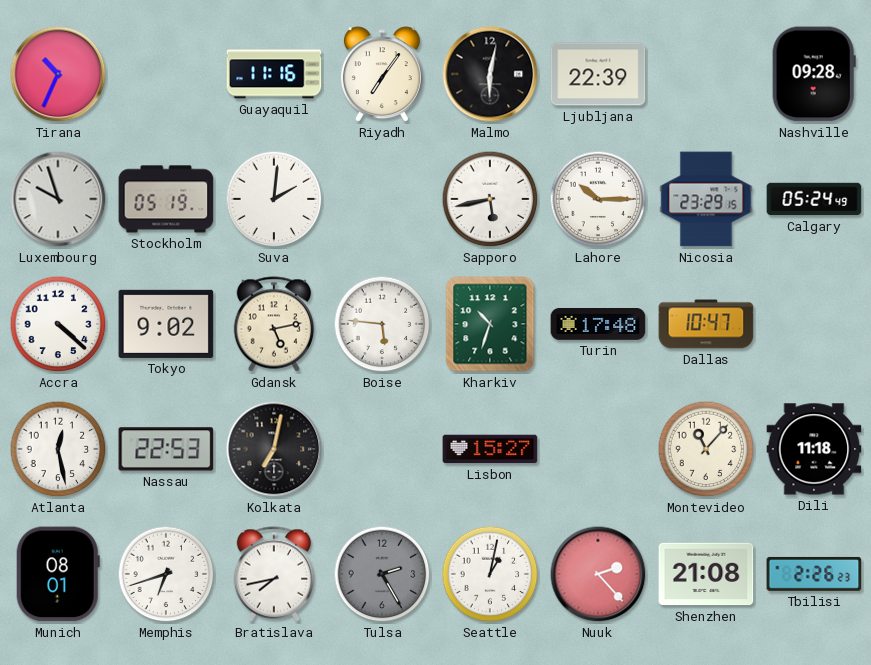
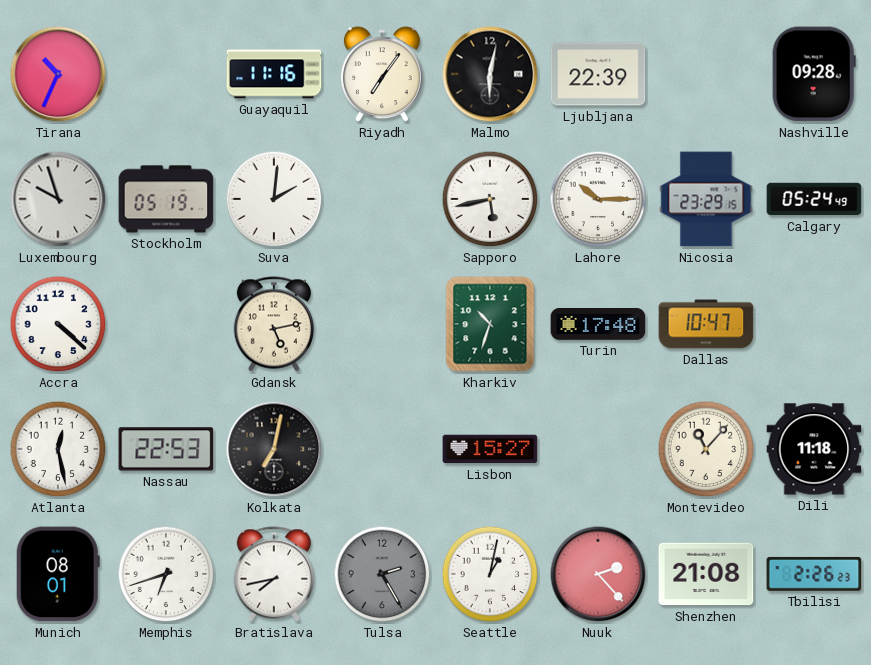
Tokyo: 9:02 -> none
Boise: 5:46 -> none
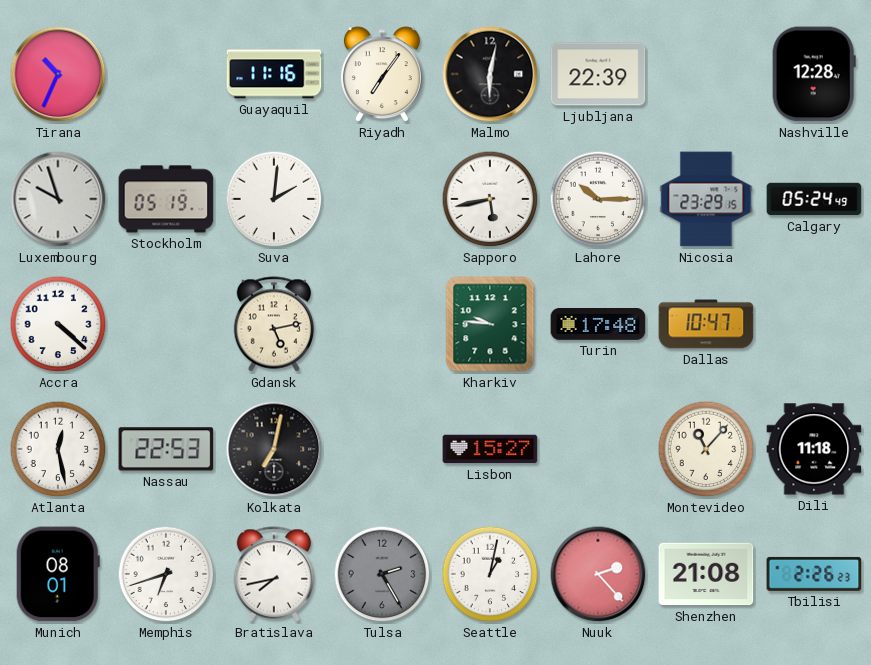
Nashville: 09:28 -> 12:28
Kharkiv: 10:33 -> 9:46
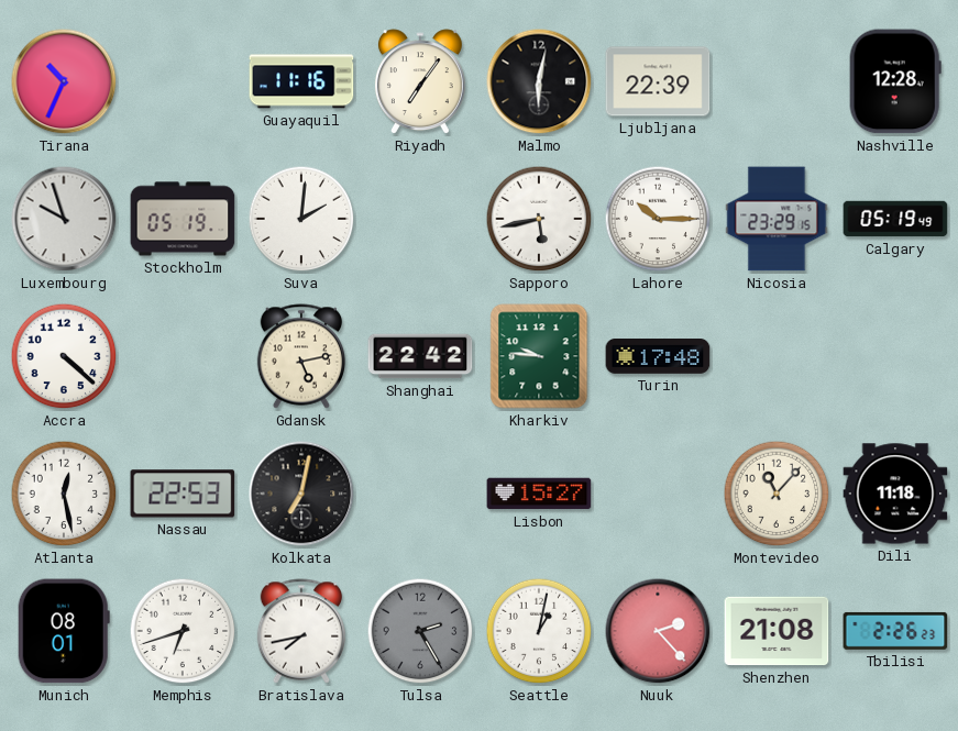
Calgary: 05:24 -> 05:19
Shanghai: none -> 22:42
Dallas: 10:47 -> none
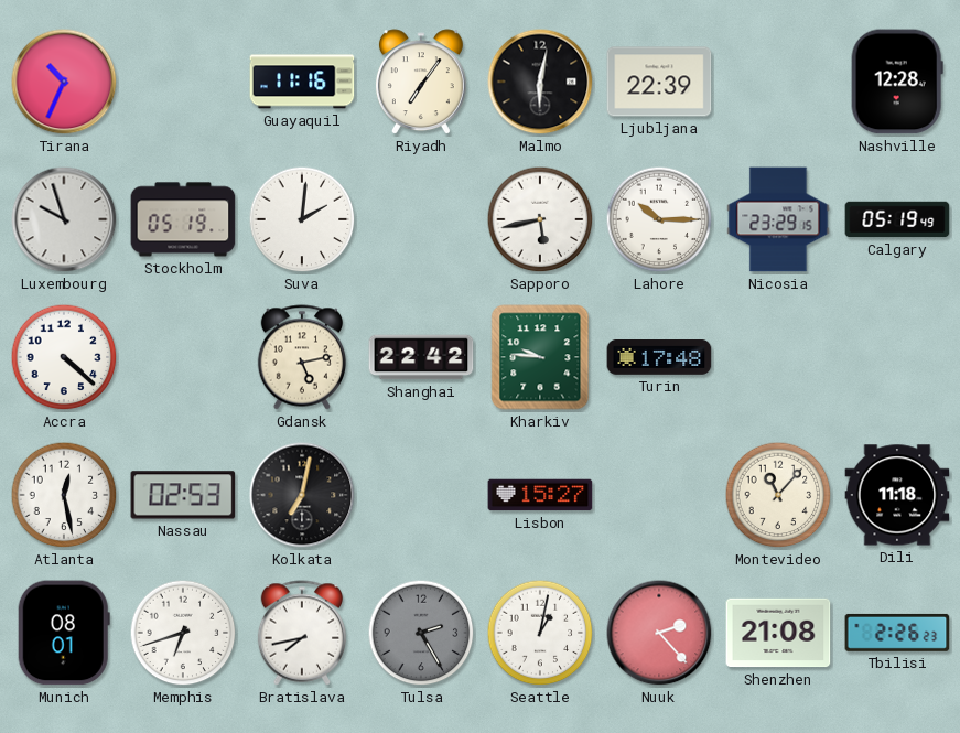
Nassau: 22:53 -> 02:53
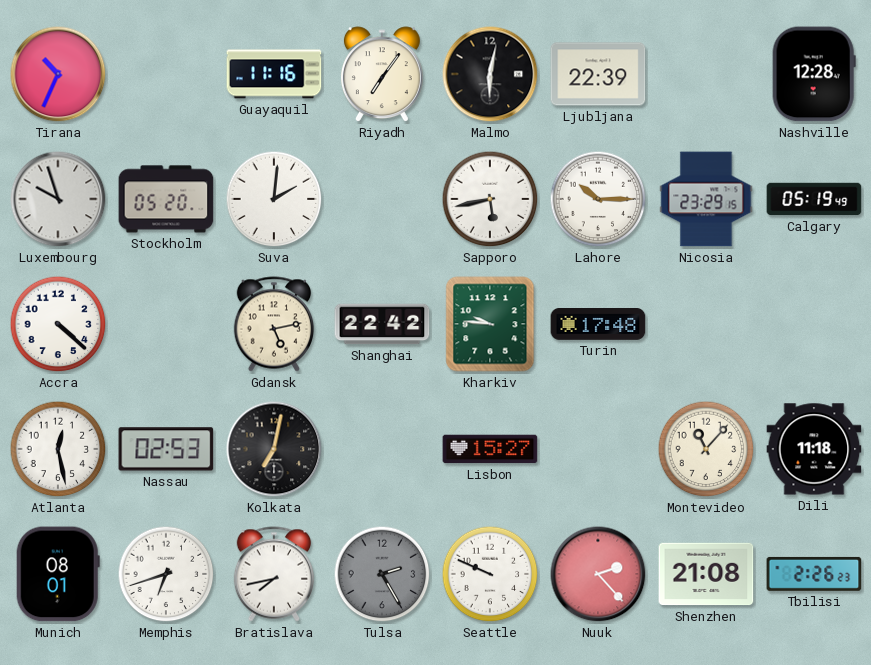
Stockholm: 05:19 -> 05:20
Seattle: 1:02 -> 9:49
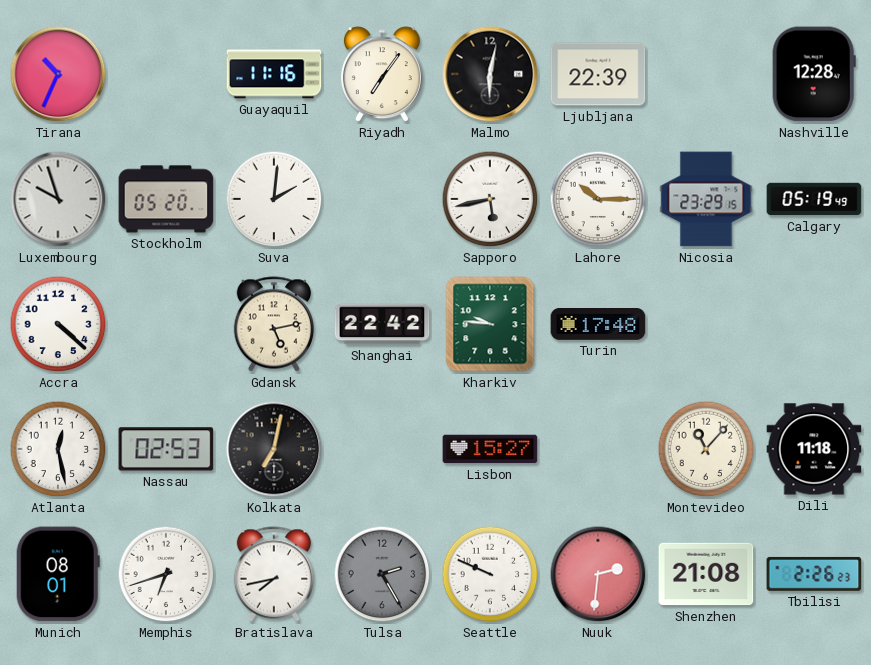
Nuuk: 2:23 -> 2:31
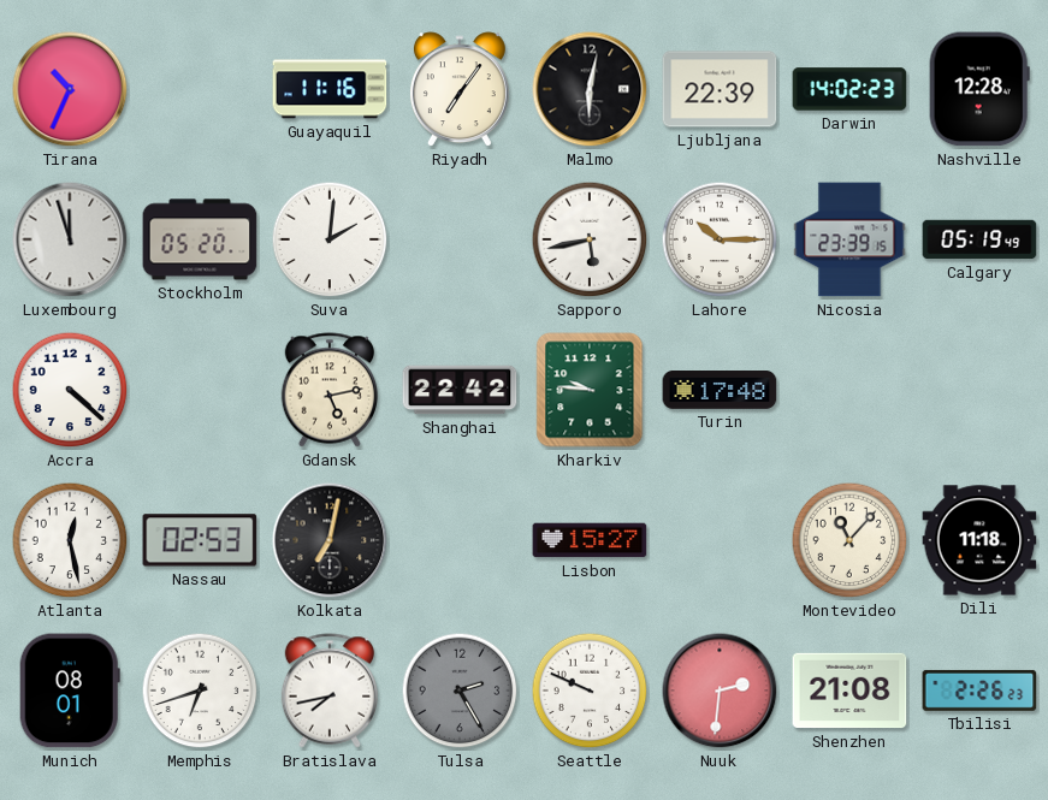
Darwin: none -> 14:02
Luxembourg: 9:57 -> 11:57
Nicosia: 23:29 -> 23:39
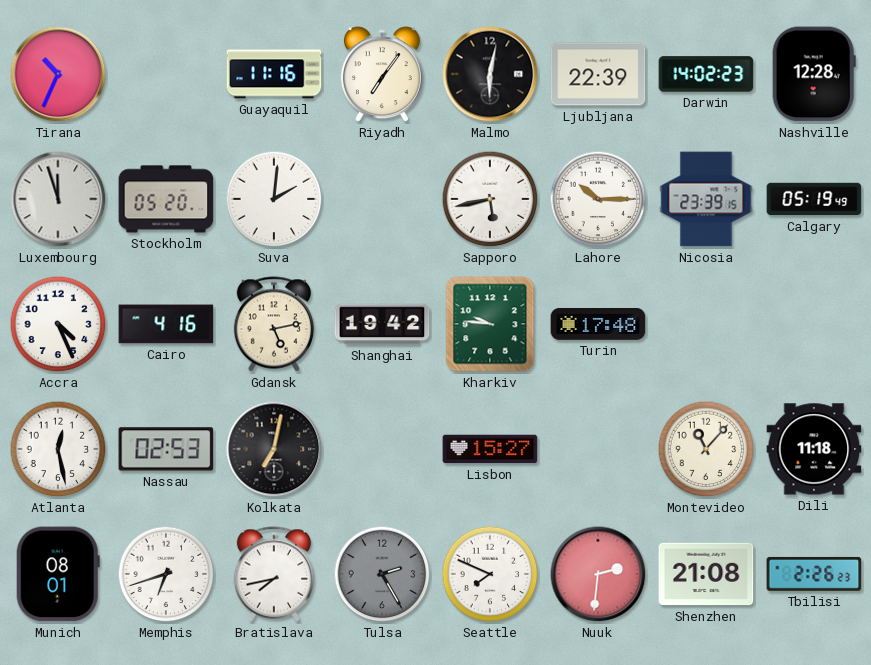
Accra: 4:22 -> 4:26
Cairo: none -> 4:16
Shanghai: 22:42 -> 19:42
Seattle: 9:49 -> 7:49
